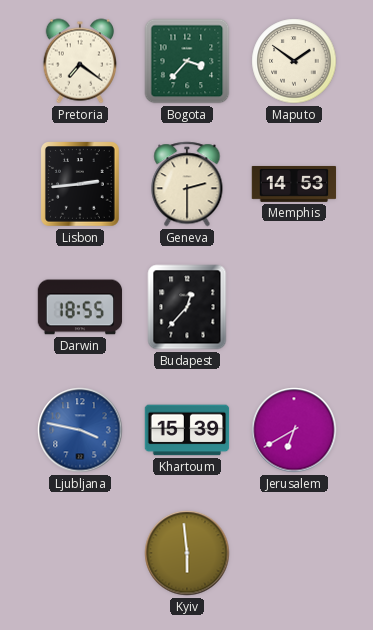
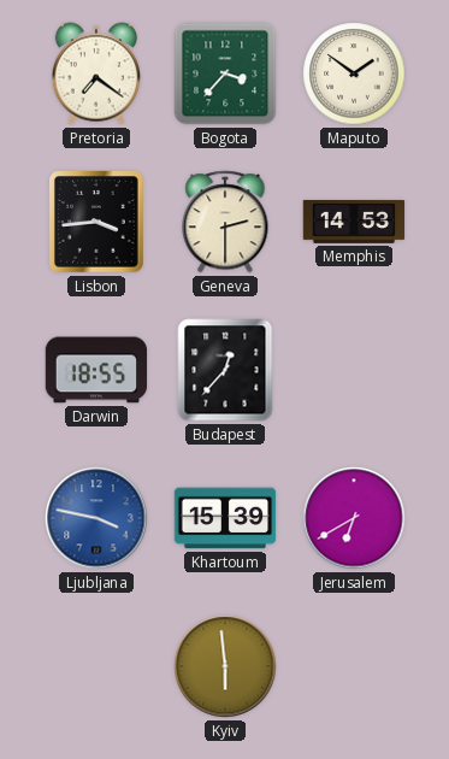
Lisbon: 2:44 -> 3:44
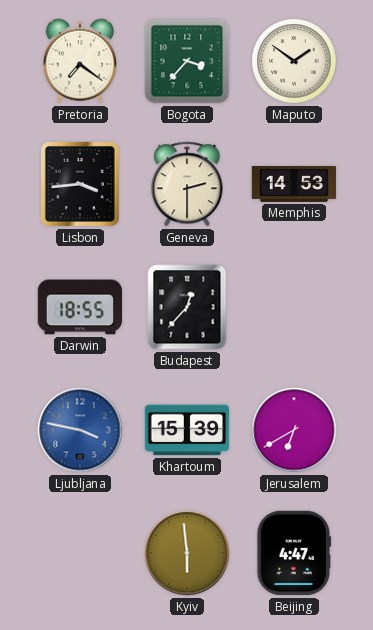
Beijing: none -> 4:47
